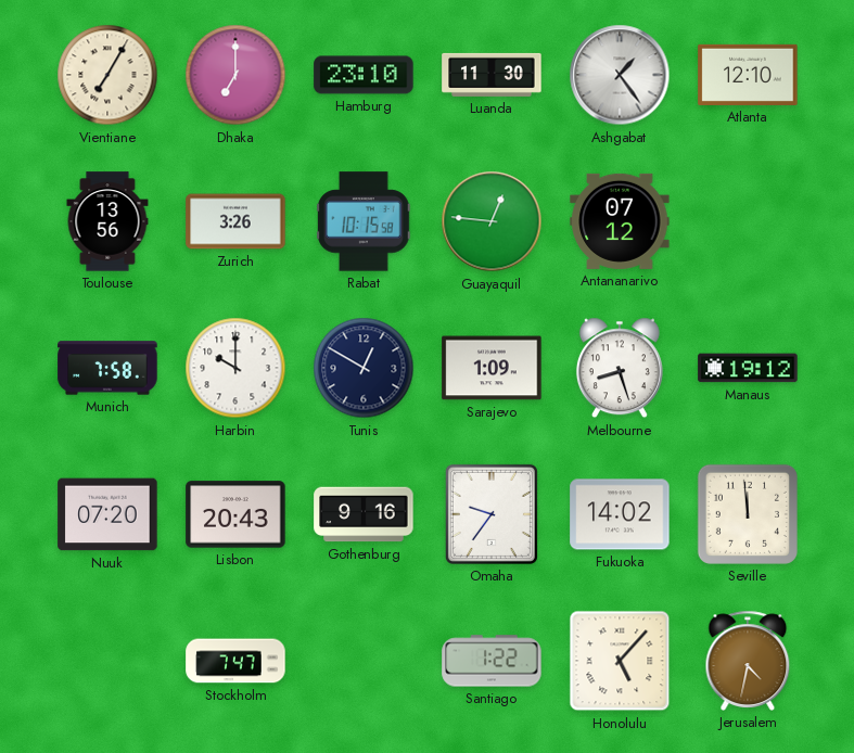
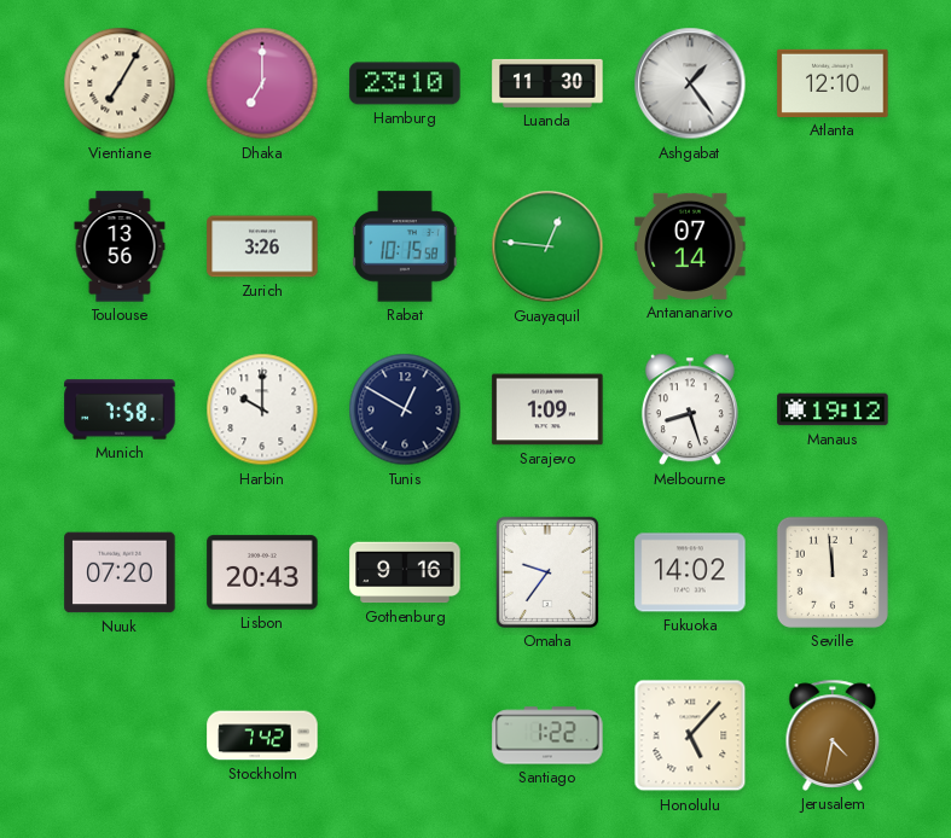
Antananarivo: 07:12 -> 07:14
Stockholm: 7:47 -> 7:42
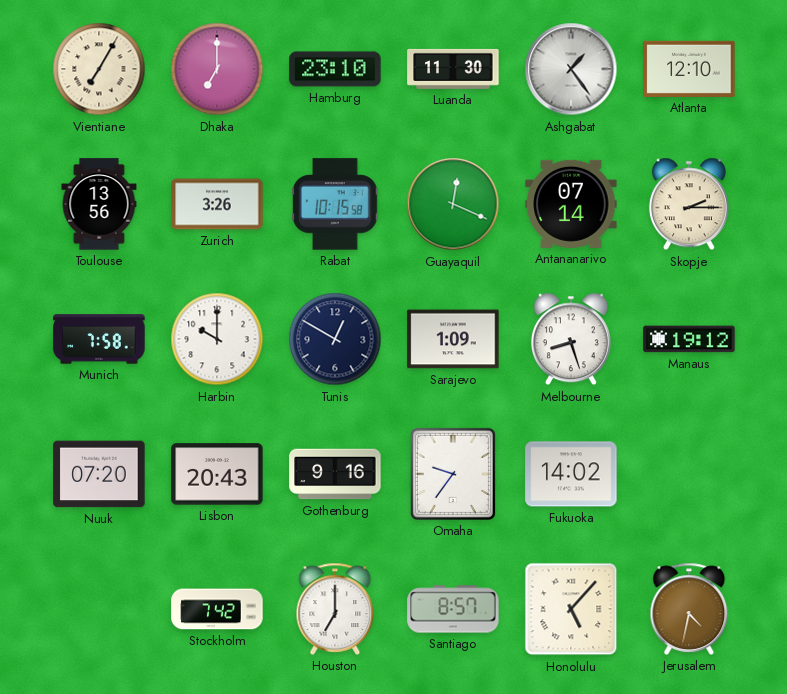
Guayaquil: 12:46 -> 12:19
Skopje: none -> 2:15
Seville: 11:59 -> none
Houston: none -> 7:00
Santiago: 1:22 -> 8:57
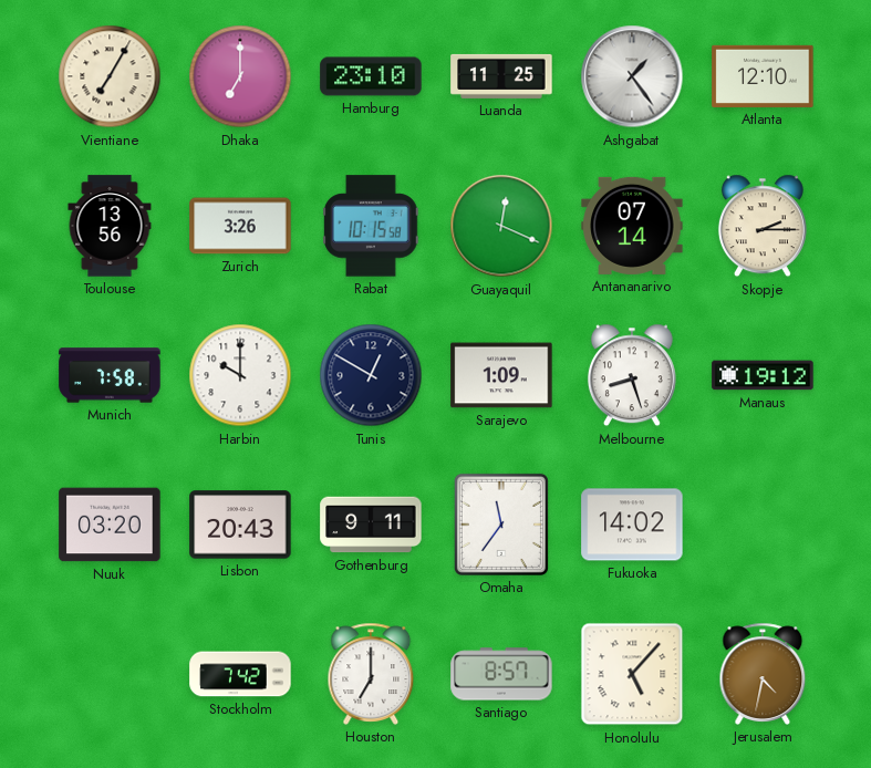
Luanda: 11:30 -> 11:25
Nuuk: 07:20 -> 03:20
Gothenburg: 9:16 -> 9:11
Omaha: 9:36 -> 11:36
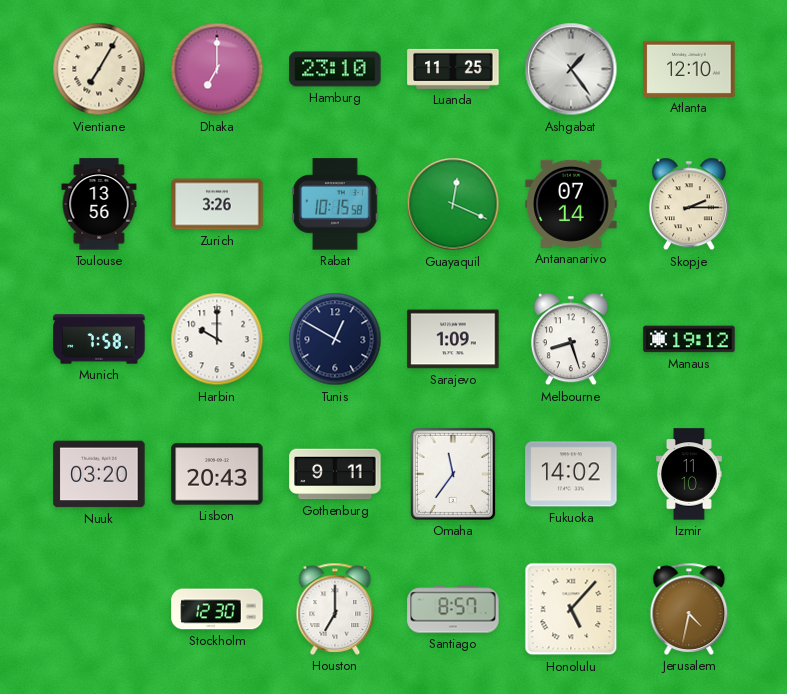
Izmir: none -> 11:10
Stockholm: 7:42 -> 12:30
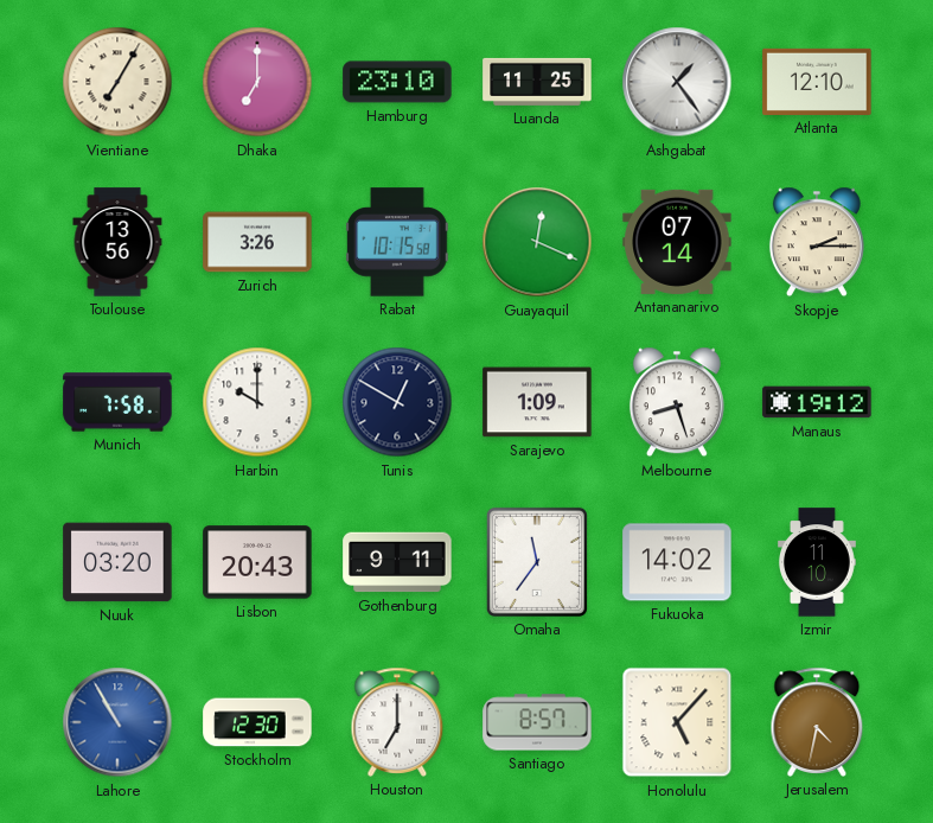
Lahore: none -> 10:55
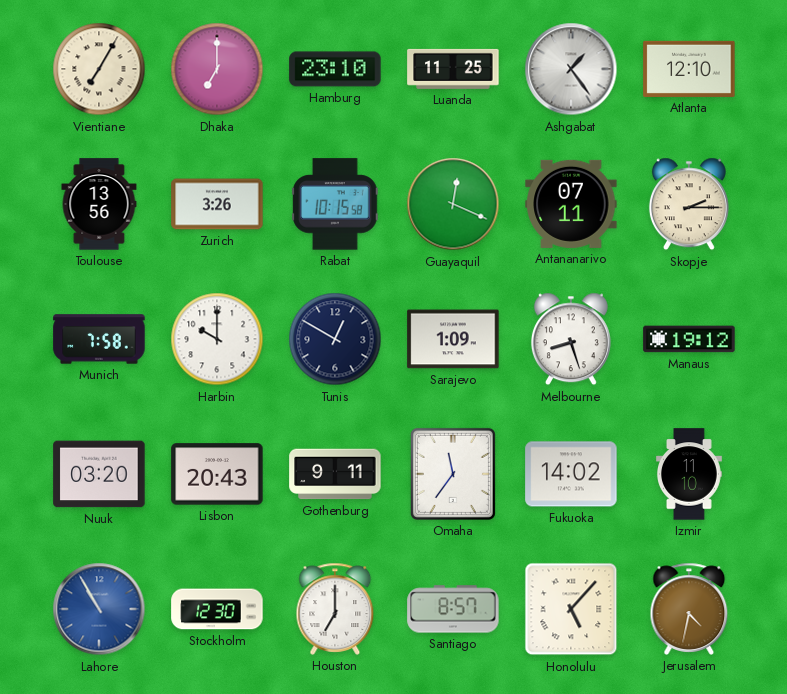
Antananarivo: 07:14 -> 07:11
